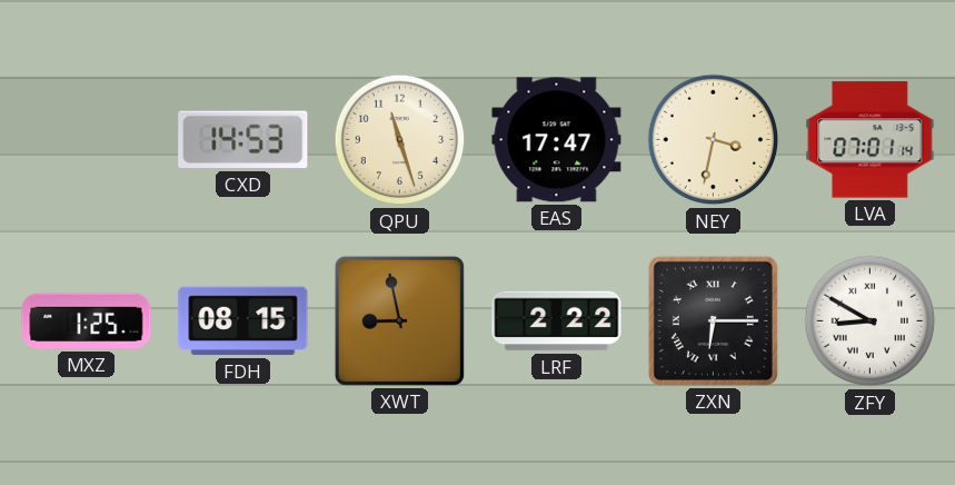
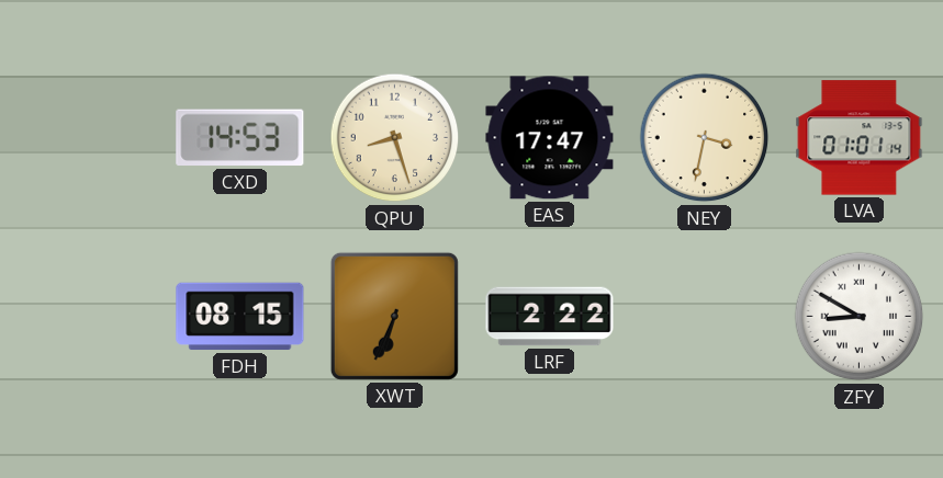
QPU: 11:27 -> 8:27
LVA: 07:01 -> 01:01
MXZ: 1:25 -> none
XWT: 8:58 -> 6:34
ZXN: 6:15 -> none
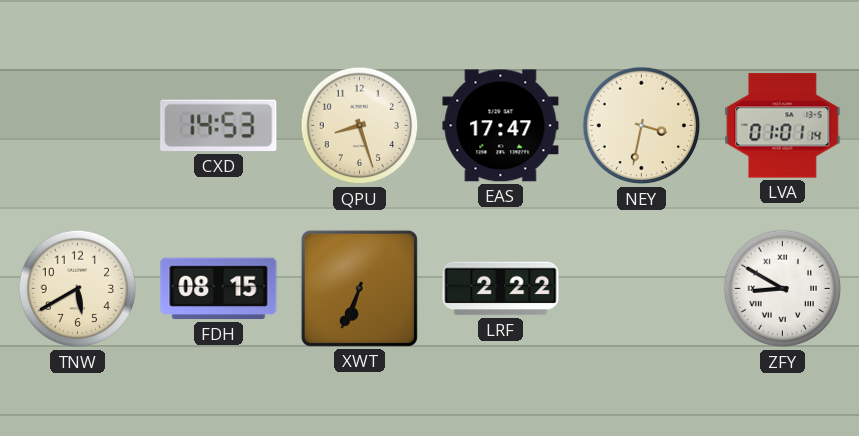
TNW: none -> 5:40
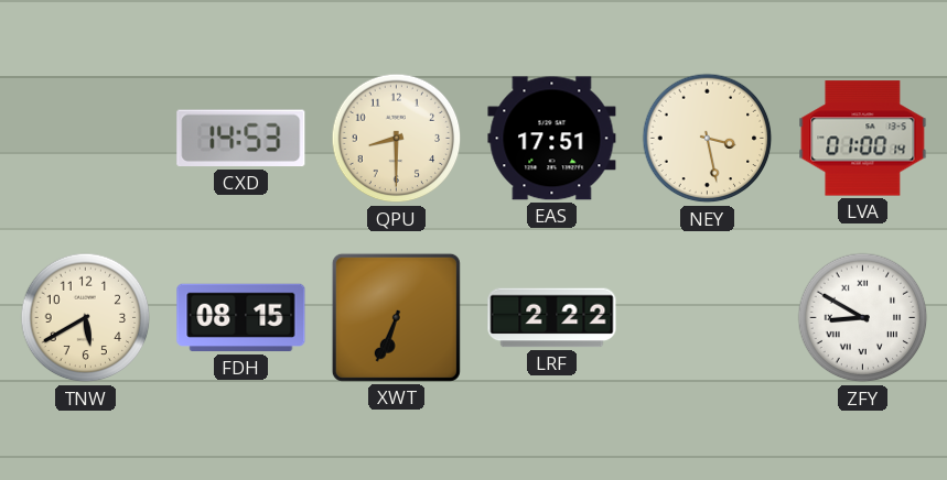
QPU: 8:27 -> 8:30
EAS: 17:47 -> 17:51
NEY: 3:32 -> 3:28
LVA: 01:01 -> 01:00
